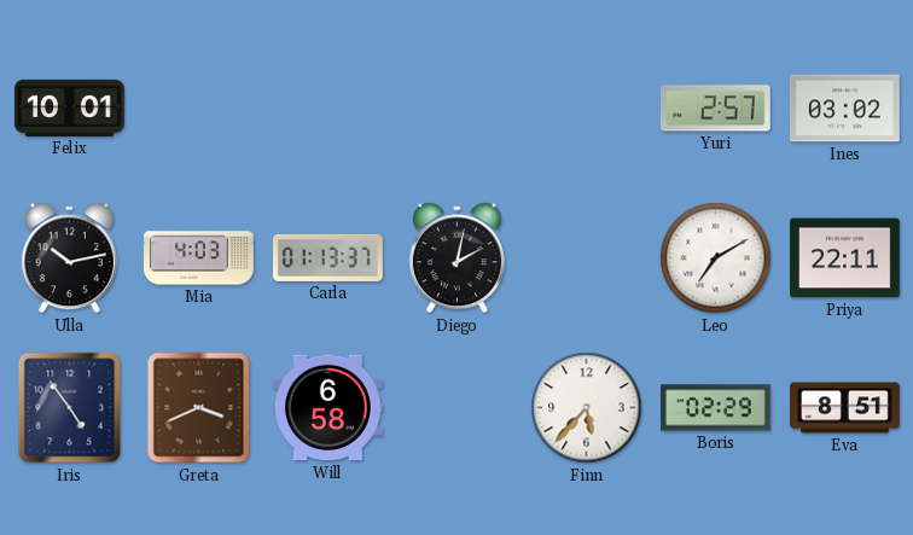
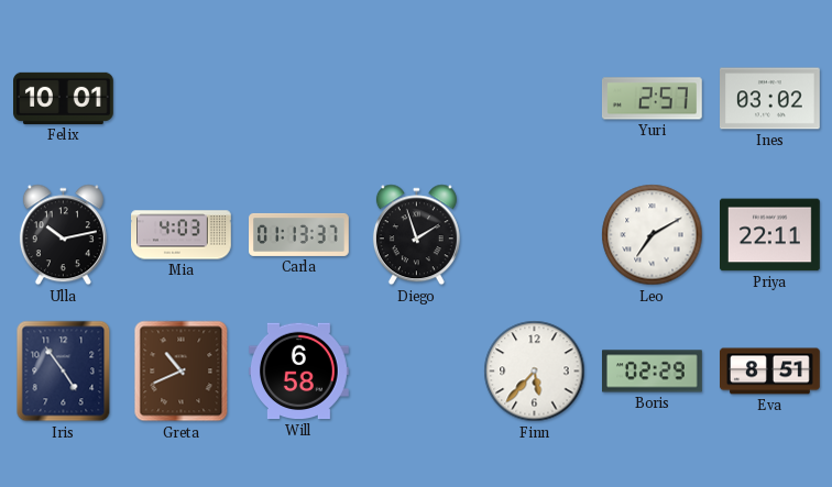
Diego: 2:02 -> 1:57
Greta: 3:41 -> 10:41
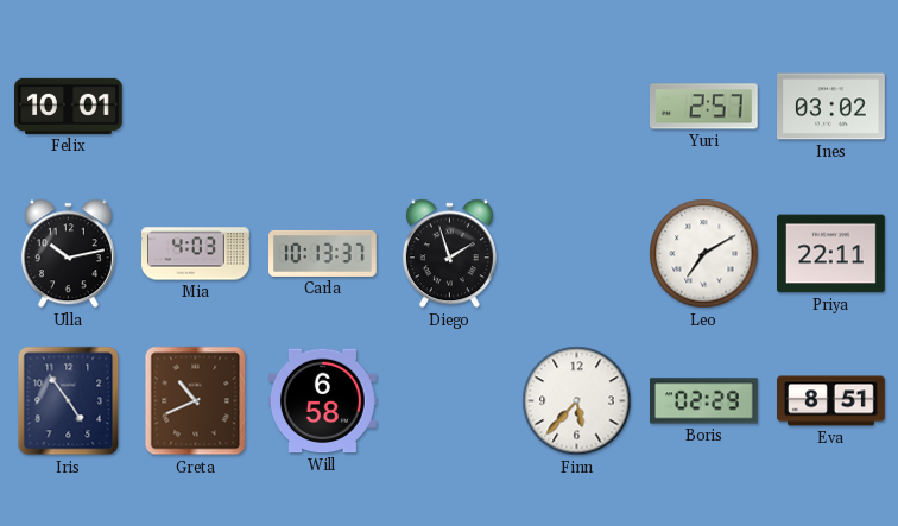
Carla: 01:13 -> 10:13
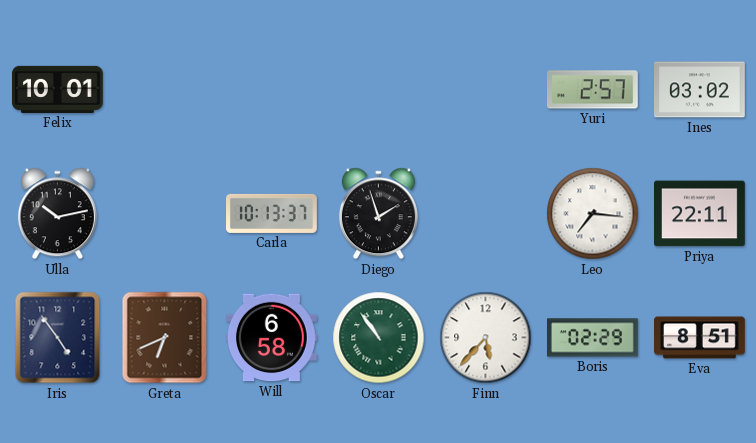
Mia: 4:03 -> none
Leo: 7:10 -> 7:16
Greta: 10:41 -> 6:41
Oscar: none -> 10:54
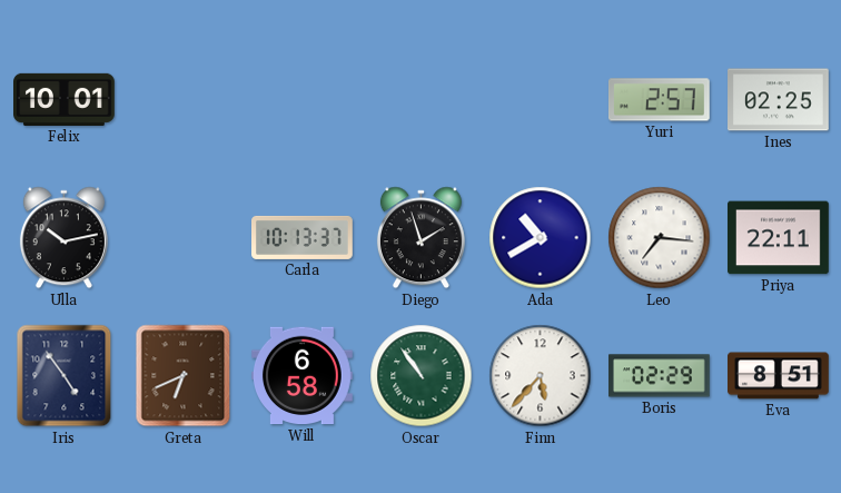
Ines: 03:02 -> 02:25
Ada: none -> 10:40
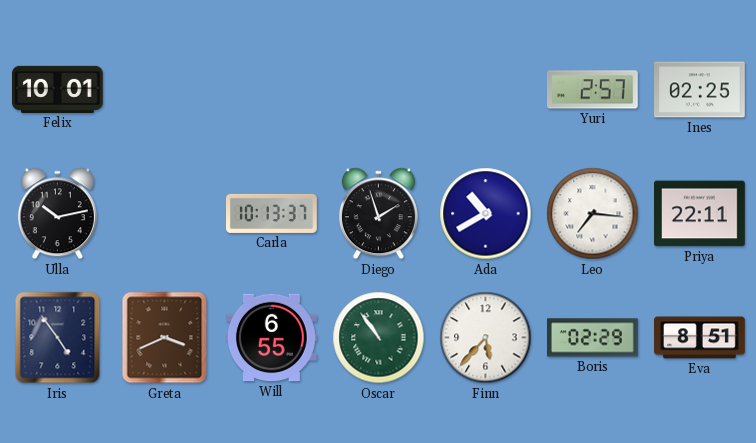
Greta: 6:41 -> 3:41
Will: 6:58 -> 6:55
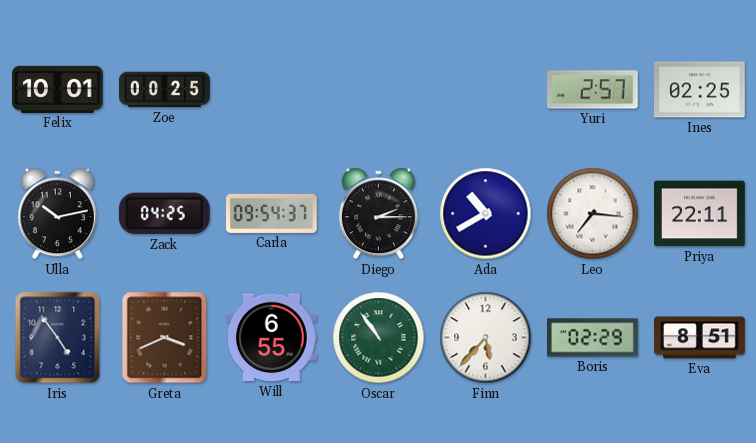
Zoe: none -> 00:25
Zack: none -> 04:25
Carla: 10:13 -> 09:54
Diego: 1:57 -> 2:15
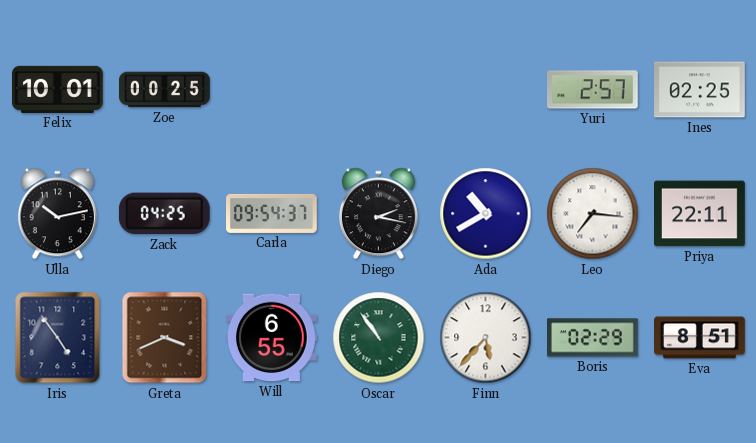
Diego: 2:15 -> 2:17
